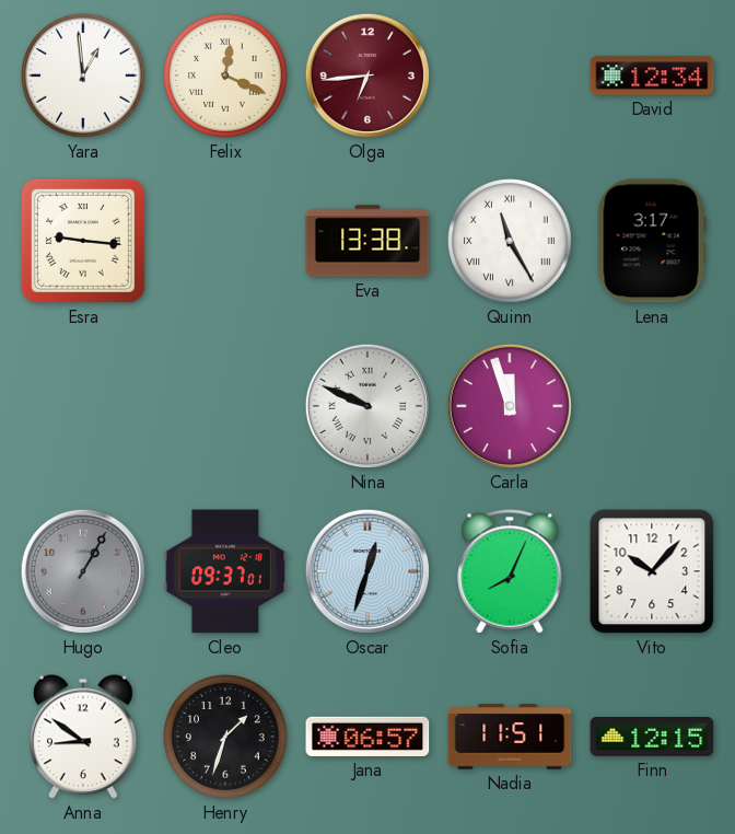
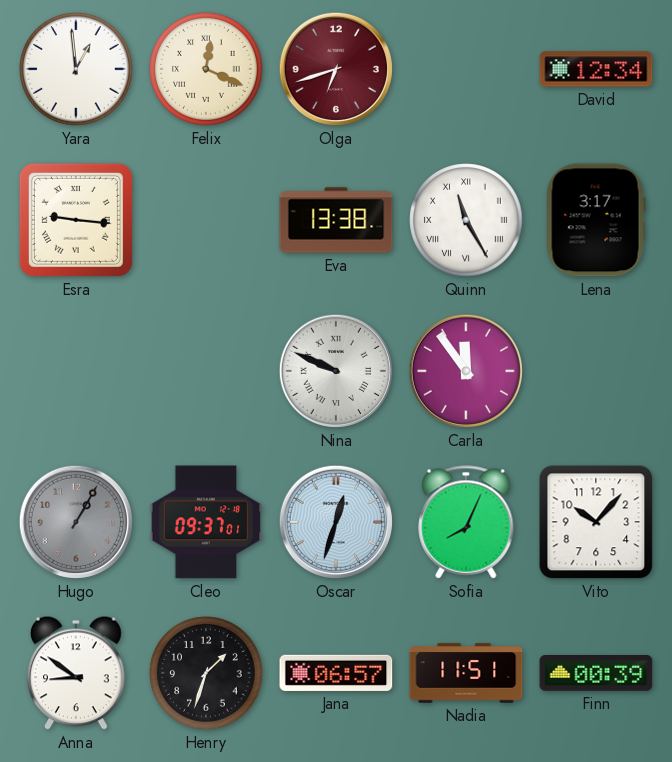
Olga: 6:44 -> 6:42
Carla: 11:57 -> 11:54
Finn: 12:15 -> 00:39
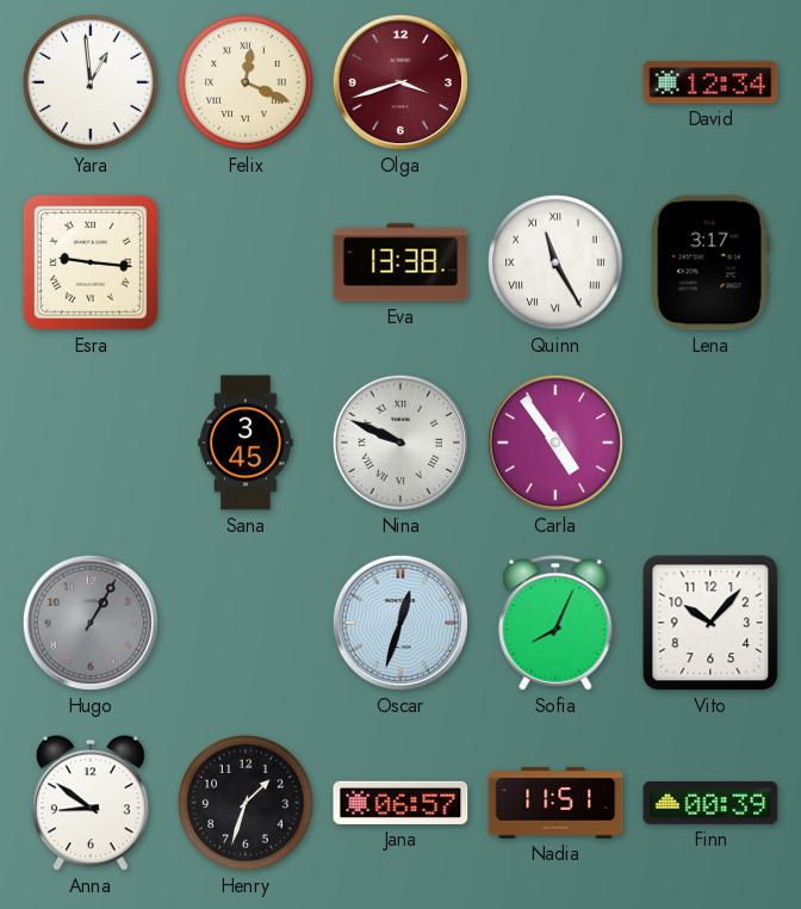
Olga: 6:42 -> 3:42
Sana: none -> 3:45
Carla: 11:54 -> 4:54
Cleo: 09:37 -> none
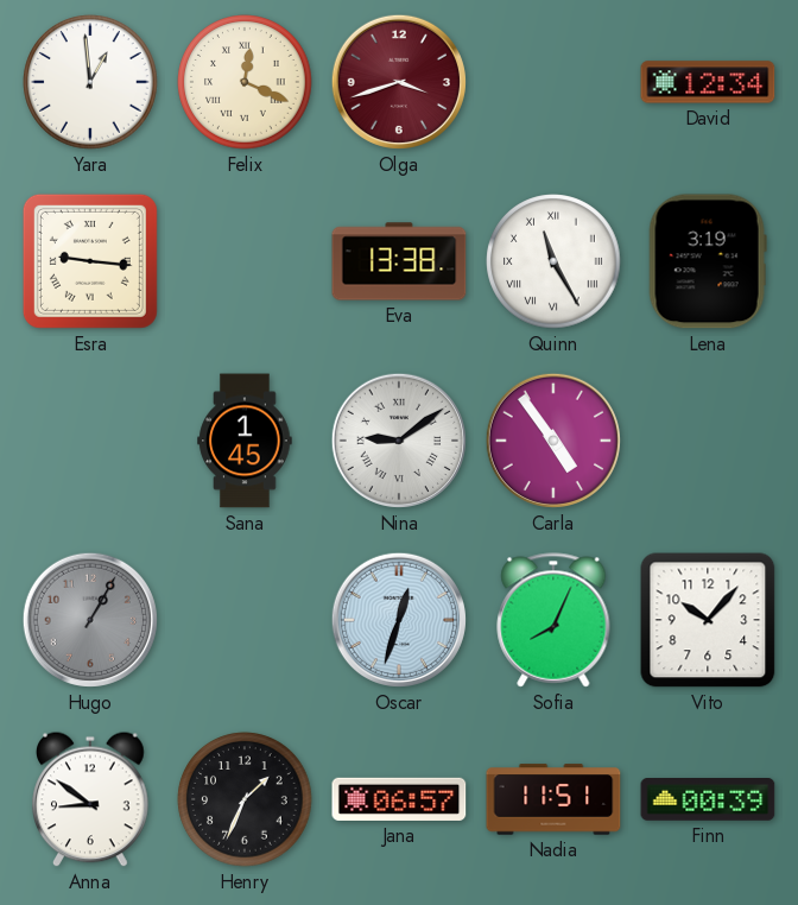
Lena: 3:17 -> 3:19
Sana: 3:45 -> 1:45
Nina: 9:49 -> 9:09
Henry: 1:33 -> 1:34
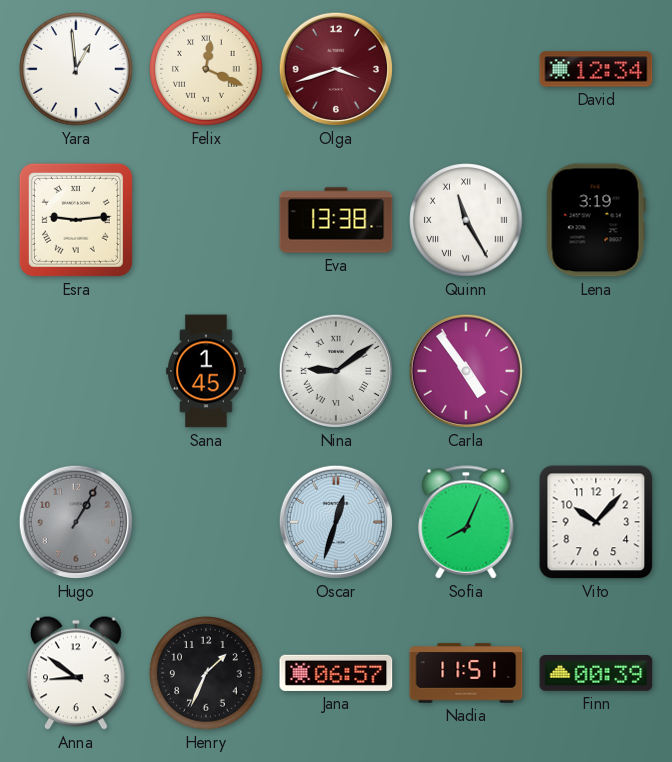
Esra: 9:16 -> 9:14
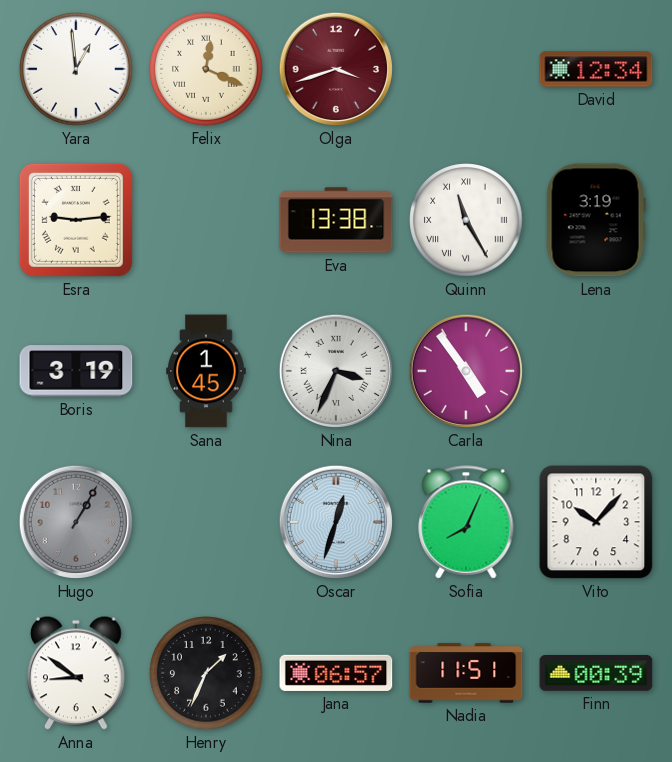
Boris: none -> 3:19
Nina: 9:09 -> 3:34
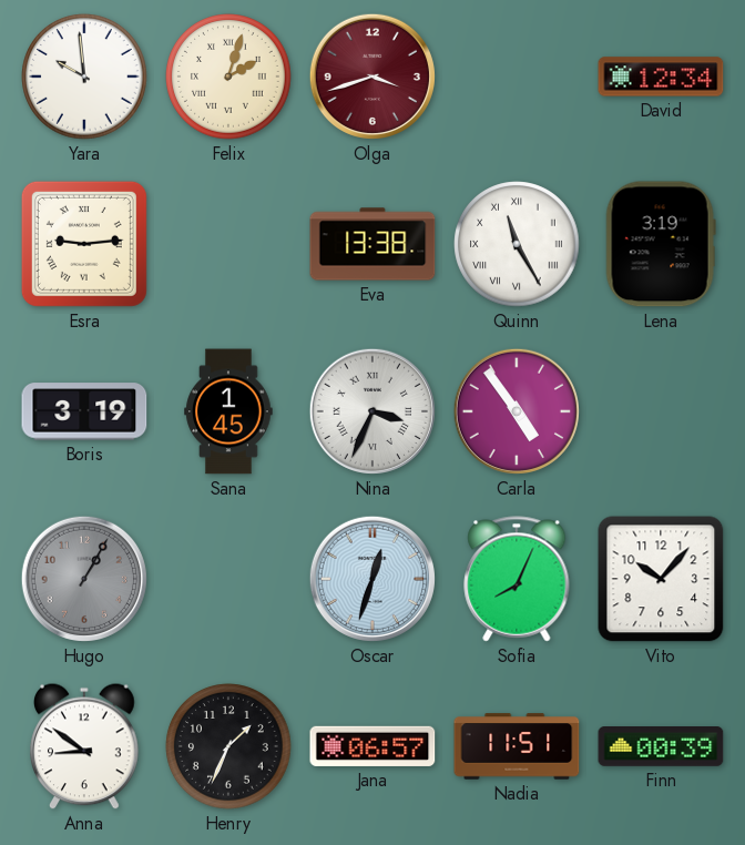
Yara: 12:59 -> 9:59
Felix: 12:19 -> 2:03
